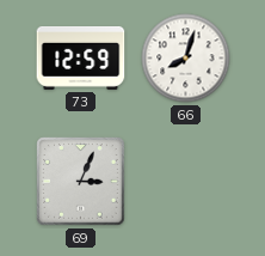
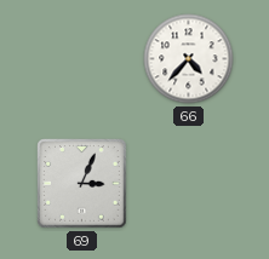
73: 12:59 -> none
66: 8:03 -> 4:37
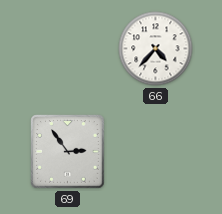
69: 3:04 -> 2:54
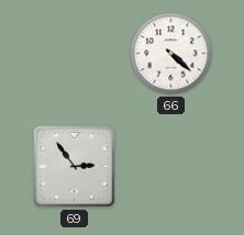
66: 4:37 -> 4:22
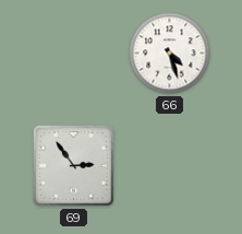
66: 4:22 -> 4:27
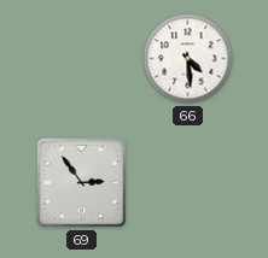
66: 4:27 -> 4:29
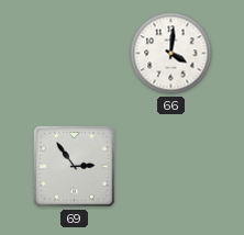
66: 4:29 -> 4:01
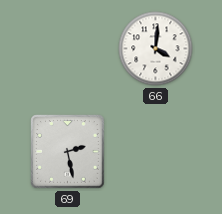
69: 2:54 -> 2:28
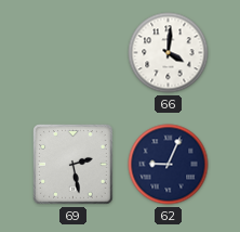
62: none -> 9:04
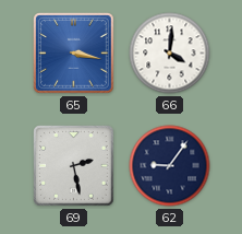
65: none -> 3:17
62: 9:04 -> 9:06
